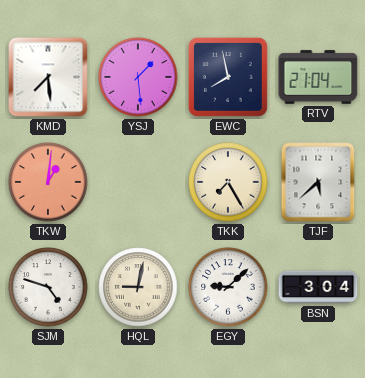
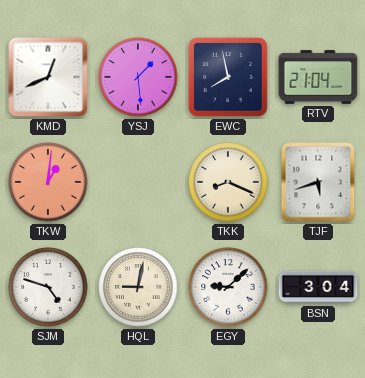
KMD: 7:29 -> 12:41
TKK: 7:25 -> 8:19
TJF: 5:38 -> 5:42
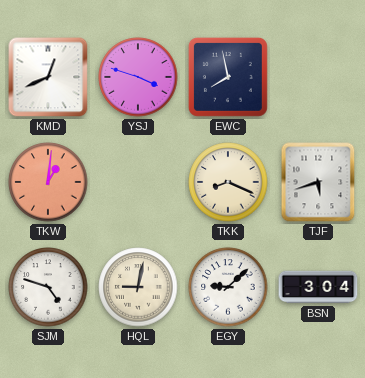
YSJ: 1:29 -> 3:48
RTV: 21:04 -> none
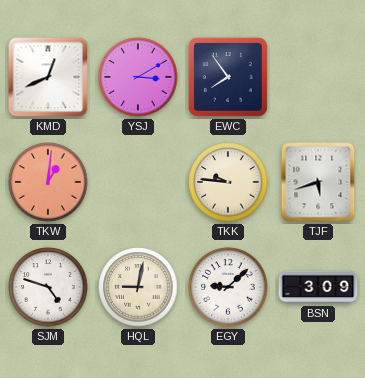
YSJ: 3:48 -> 3:10
EWC: 7:58 -> 7:54
TKK: 8:19 -> 9:46
BSN: 3:04 -> 3:09
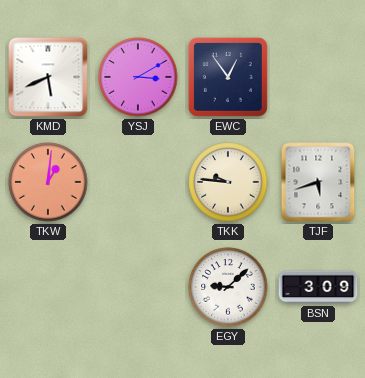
KMD: 12:41 -> 5:41
EWC: 7:54 -> 12:54
SJM: 4:48 -> none
HQL: 9:02 -> none
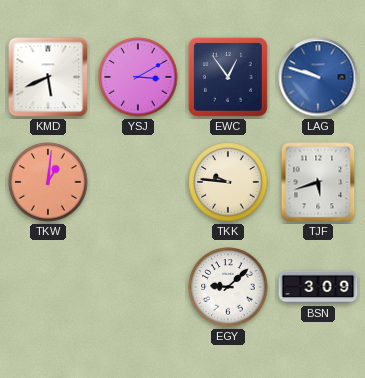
LAG: none -> 9:48
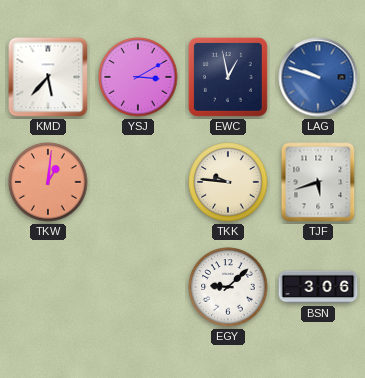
KMD: 5:41 -> 5:37
EWC: 12:54 -> 12:58
BSN: 3:09 -> 3:06
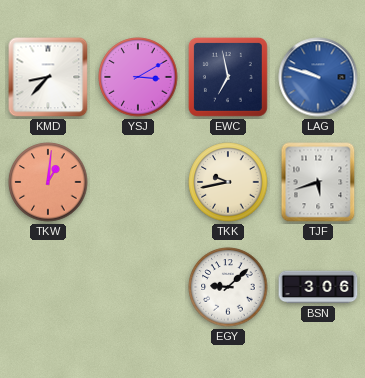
KMD: 5:37 -> 8:37
EWC: 12:58 -> 6:58
TKK: 9:46 -> 9:43
